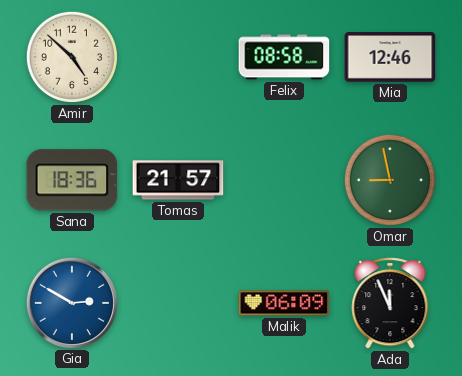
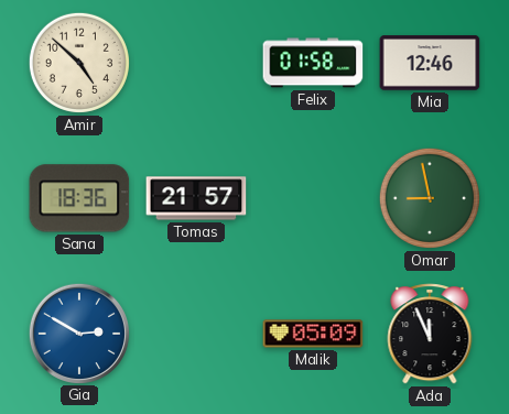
Felix: 08:58 -> 01:58
Malik: 06:09 -> 05:09
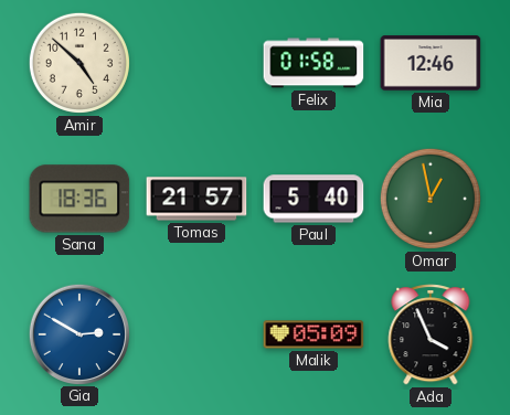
Paul: none -> 5:40
Omar: 8:58 -> 12:58
Ada: 11:56 -> 3:56
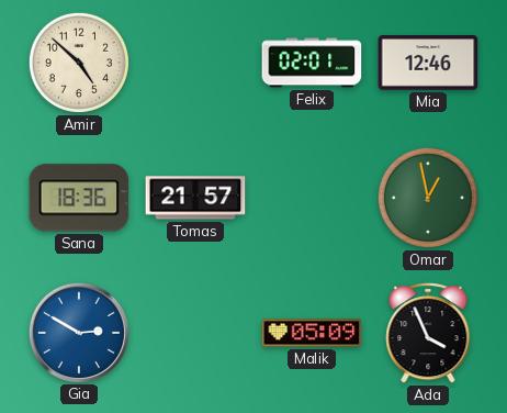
Felix: 01:58 -> 02:01
Paul: 5:40 -> none
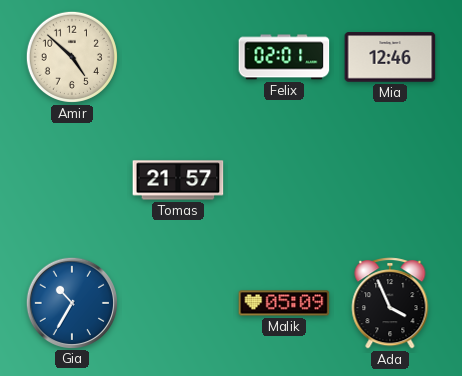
Sana: 18:36 -> none
Omar: 12:58 -> none
Gia: 2:50 -> 10:35
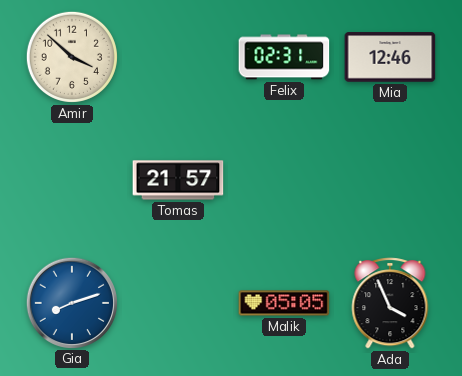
Amir: 4:52 -> 3:52
Felix: 02:01 -> 02:31
Gia: 10:35 -> 8:12
Malik: 05:09 -> 05:05
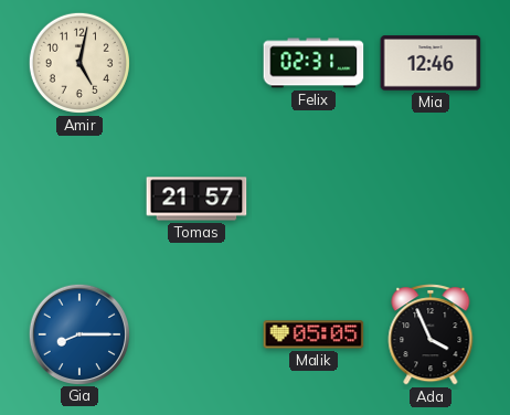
Amir: 3:52 -> 5:02
Gia: 8:12 -> 8:15
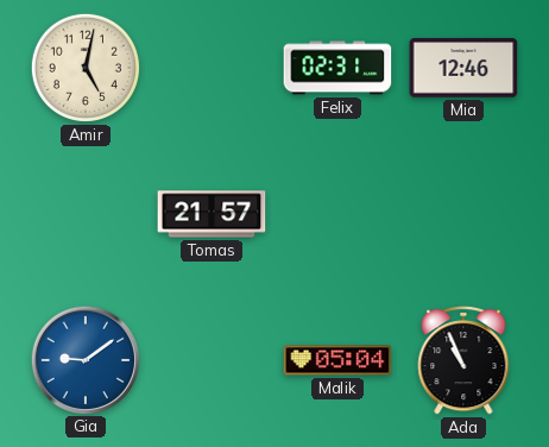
Gia: 8:15 -> 9:09
Malik: 05:05 -> 05:04
Ada: 3:56 -> 10:56
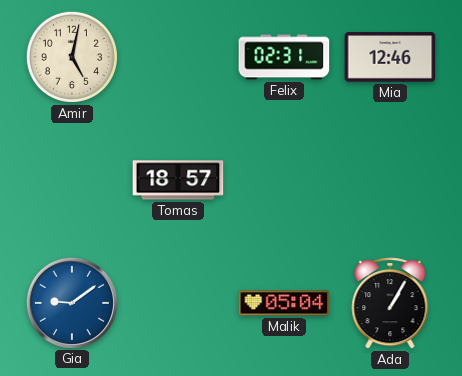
Tomas: 21:57 -> 18:57
Ada: 10:56 -> 1:05
